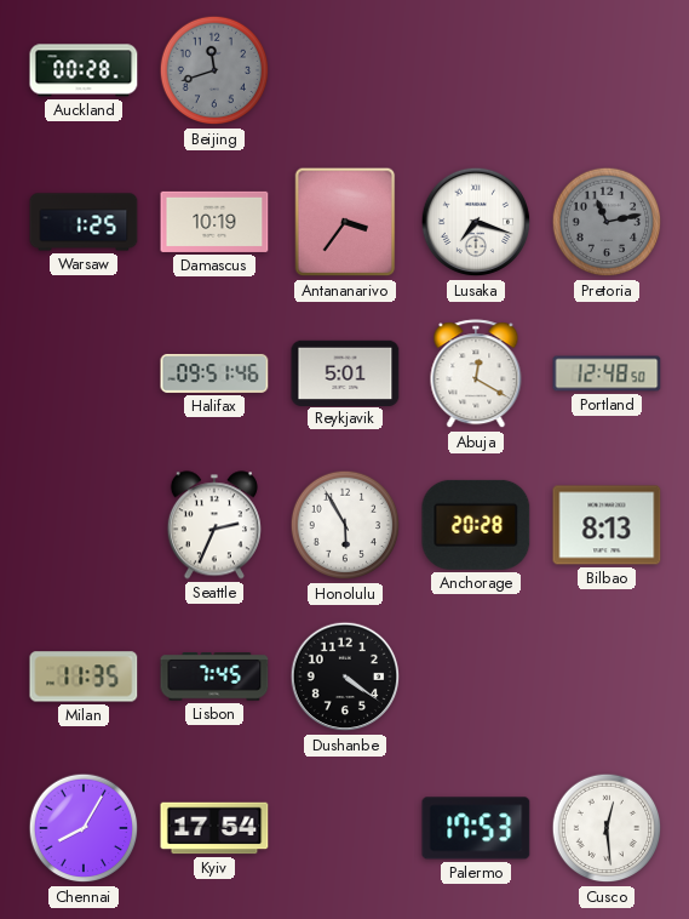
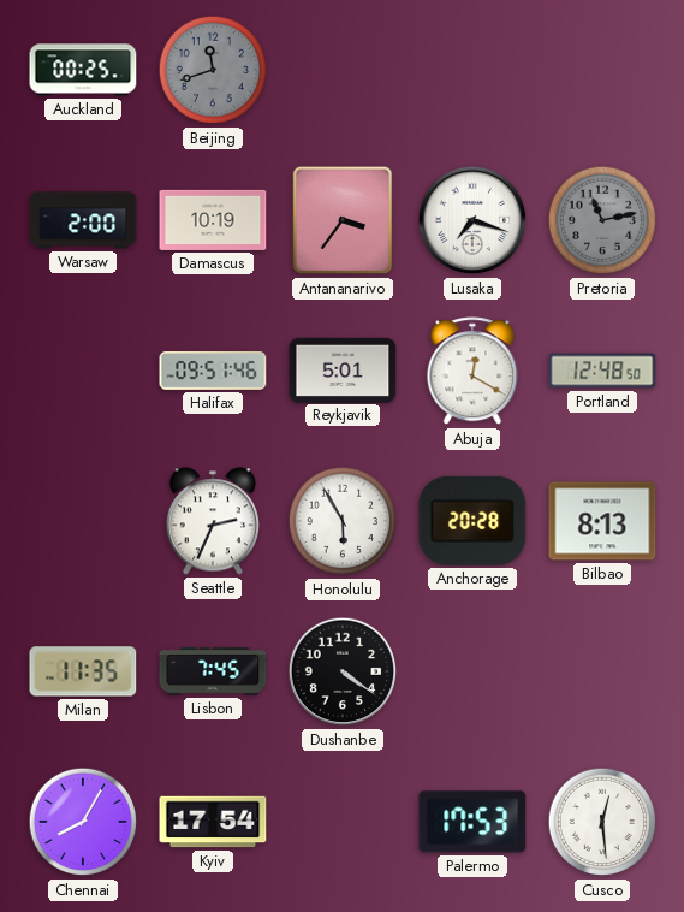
Auckland: 00:28 -> 00:25
Warsaw: 1:25 -> 2:00
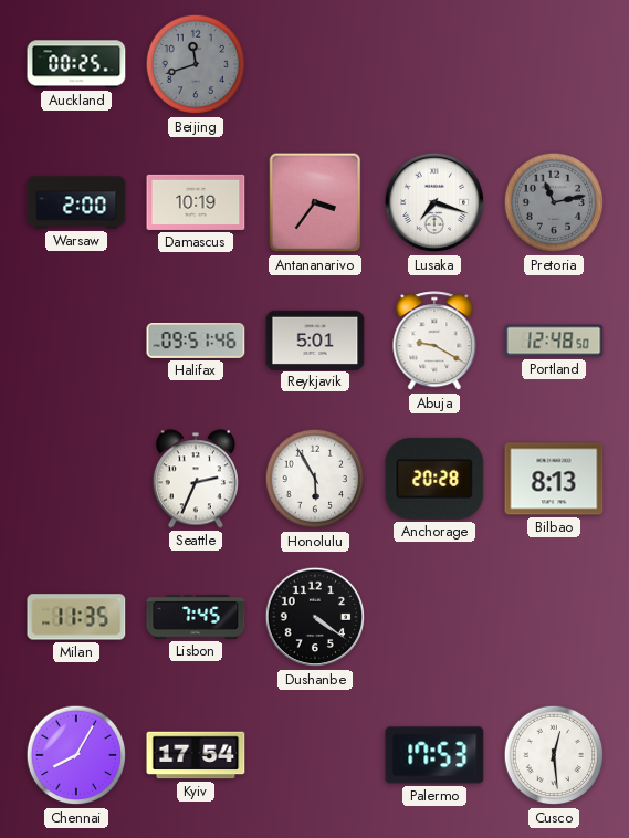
Abuja: 12:20 -> 9:20
